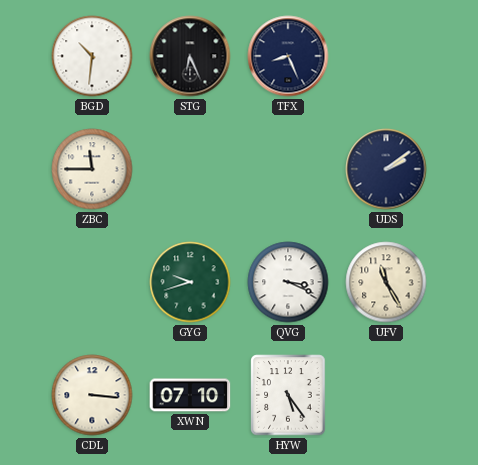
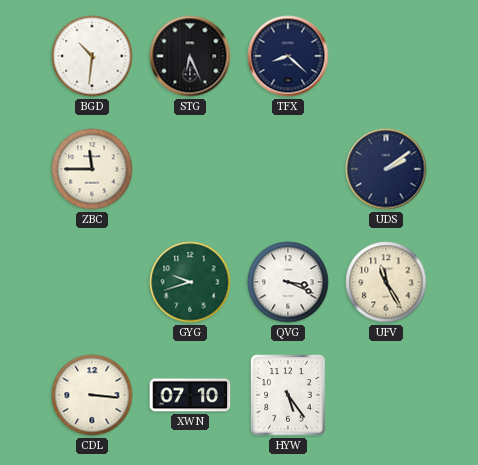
TFX: 8:26 -> 8:22
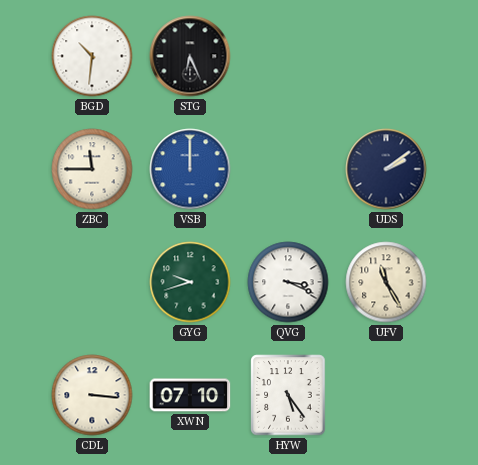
TFX: 8:22 -> none
VSB: none -> 12:00
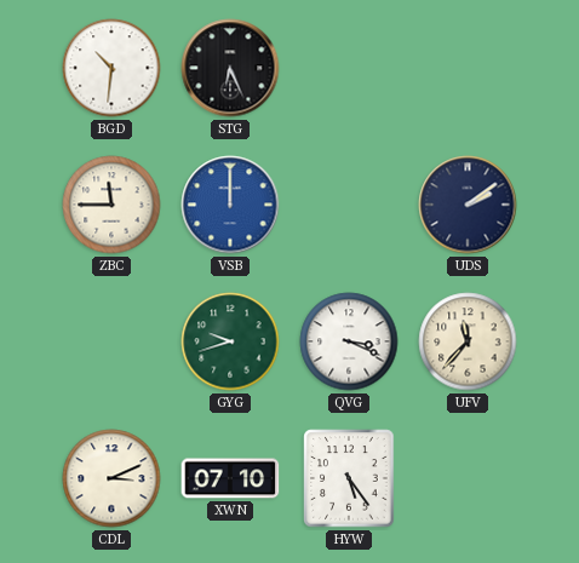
UFV: 11:25 -> 11:37
CDL: 3:16 -> 3:11
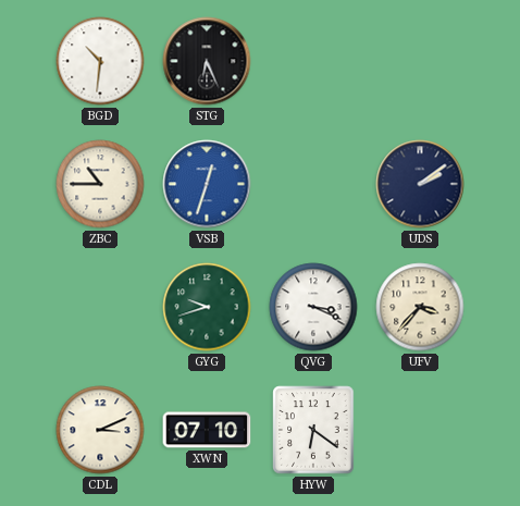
ZBC: 11:45 -> 10:45
VSB: 12:00 -> 12:33
UFV: 11:37 -> 3:37
HYW: 5:24 -> 6:21
